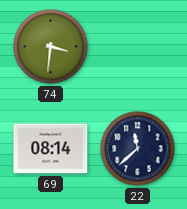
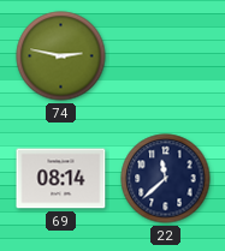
74: 3:31 -> 2:47
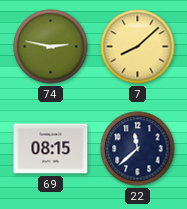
7: none -> 8:08
69: 08:14 -> 08:15
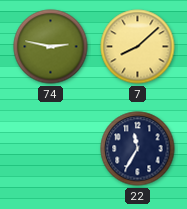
69: 08:15 -> none
22: 11:38 -> 11:35
